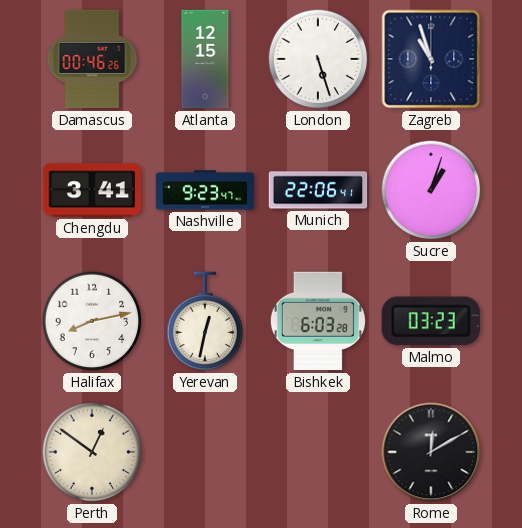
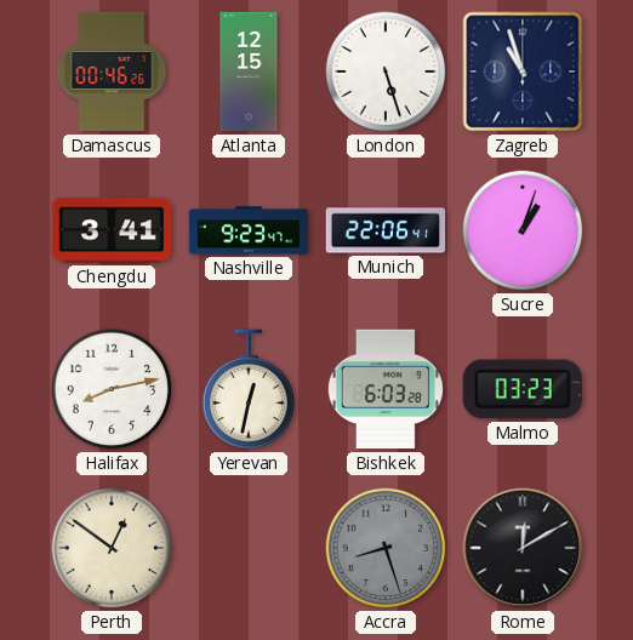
Accra: none -> 8:27
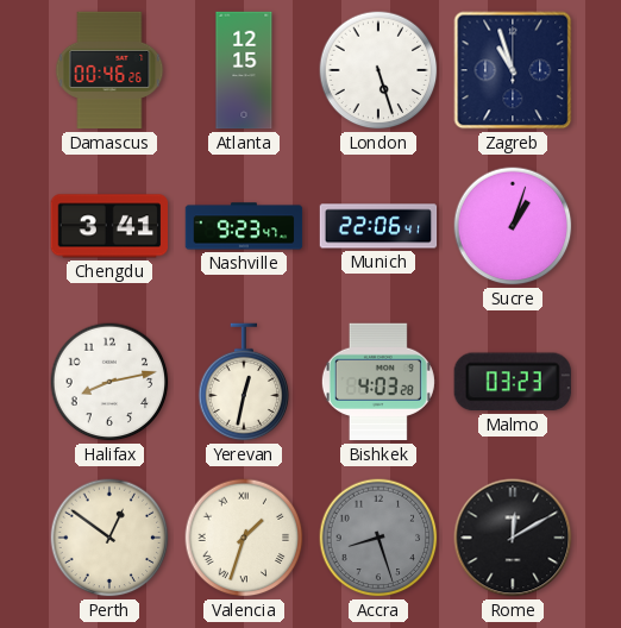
Bishkek: 6:03 -> 4:03
Valencia: none -> 1:33
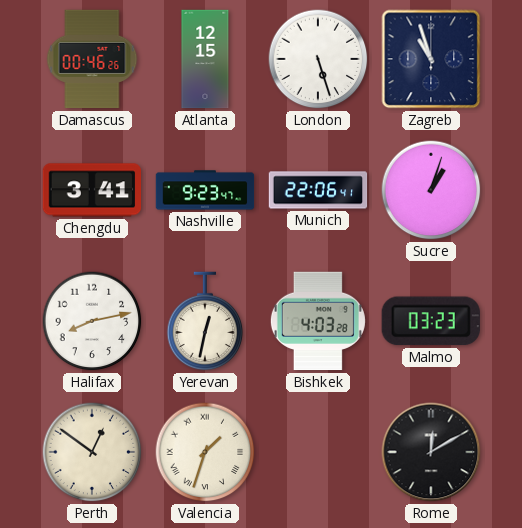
Accra: 8:27 -> none
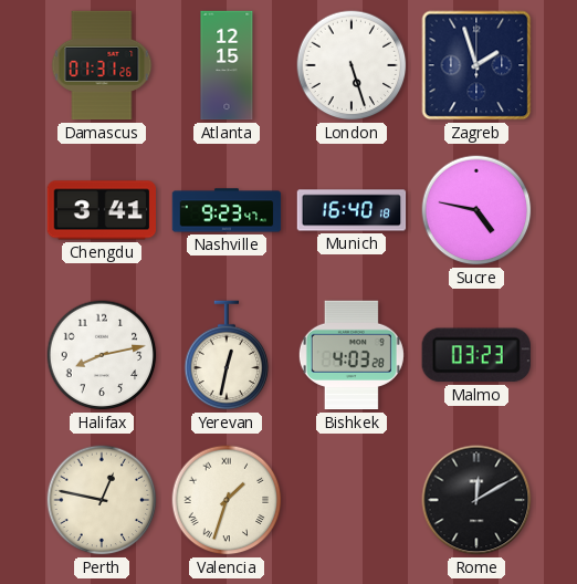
Damascus: 00:46 -> 01:31
Zagreb: 10:57 -> 1:57
Munich: 22:06 -> 16:40
Sucre: 1:03 -> 4:47
Perth: 12:51 -> 12:47
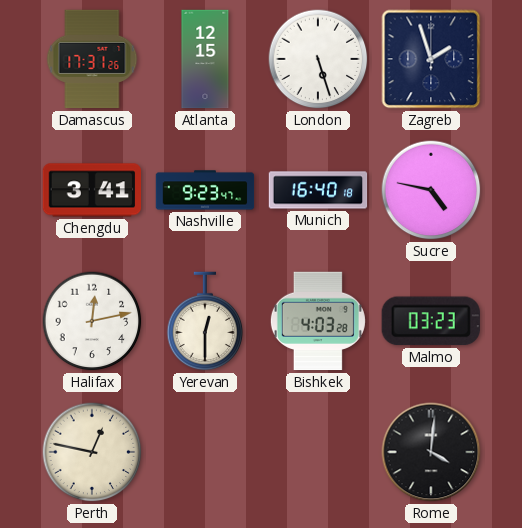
Damascus: 01:31 -> 17:31
Halifax: 8:13 -> 12:13
Yerevan: 12:32 -> 12:30
Valencia: 1:33 -> none
Rome: 12:10 -> 4:01
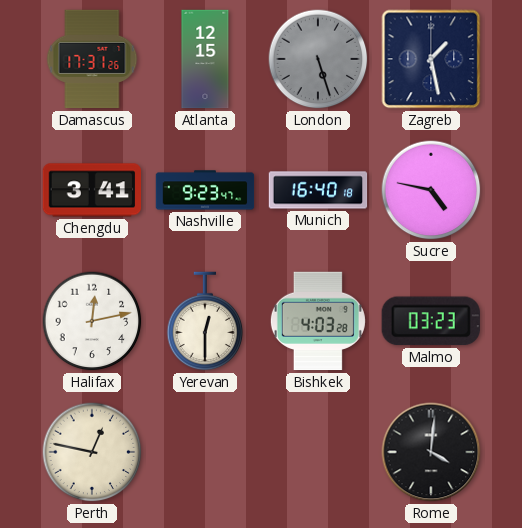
London dial: white -> grey
Zagreb: 1:57 -> 1:28
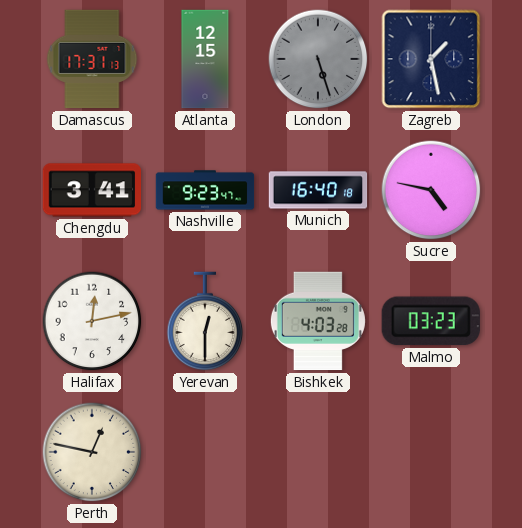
Damascus: 17:31:26 -> 17:31:13
Rome: 4:01 -> none
